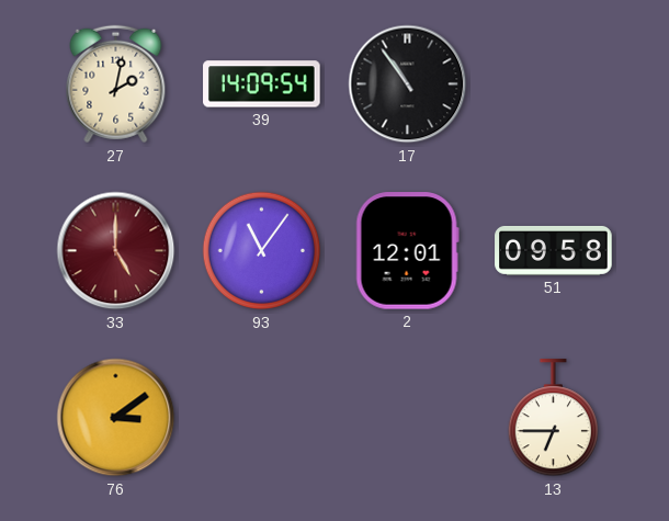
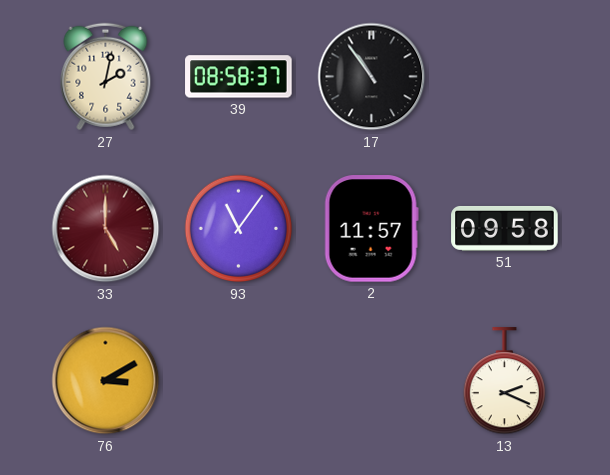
39: 14:09 -> 08:58
2: 12:01 -> 11:57
76: 3:09 -> 3:10
13: 6:45 -> 2:19
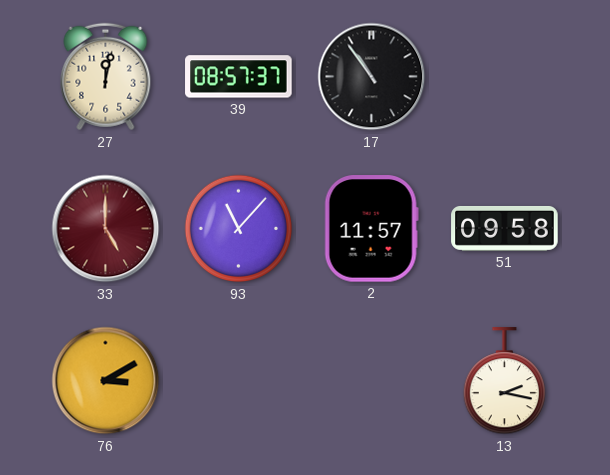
27: 2:02 -> 12:02
39: 08:58 -> 08:57
93: 11:06 -> 11:07
13: 2:19 -> 2:17
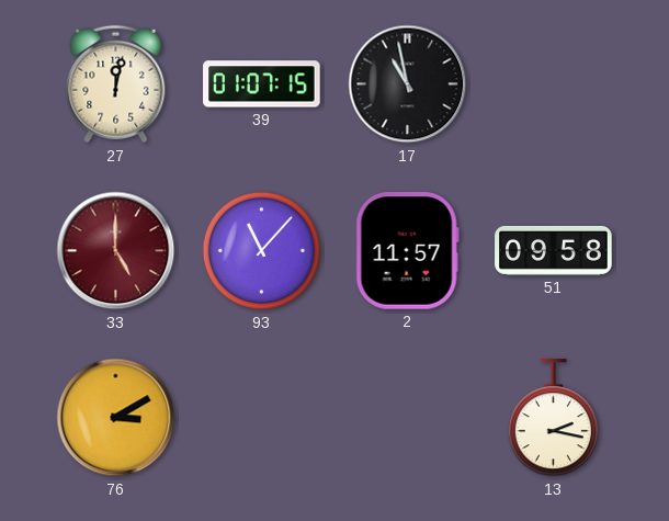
39: 08:57 -> 01:07
17: 10:54 -> 10:58
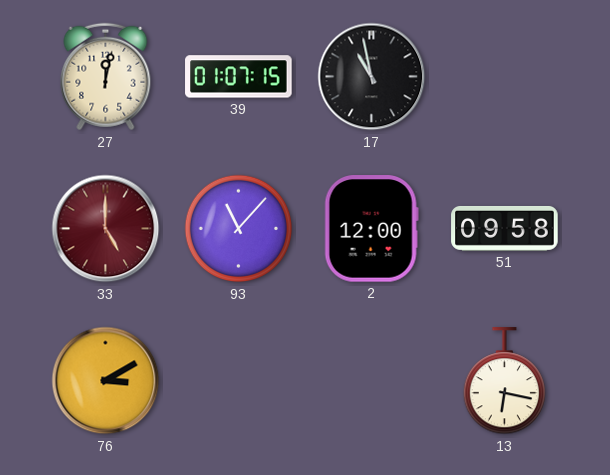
2: 11:57 -> 12:00
13: 2:17 -> 6:17
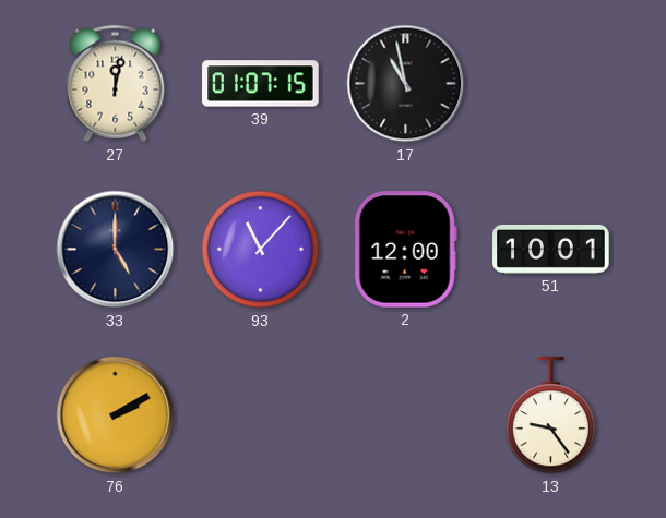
33 dial: burgundy -> navy
51: 09:58 -> 10:01
76: 3:10 -> 2:10
13: 6:17 -> 9:24
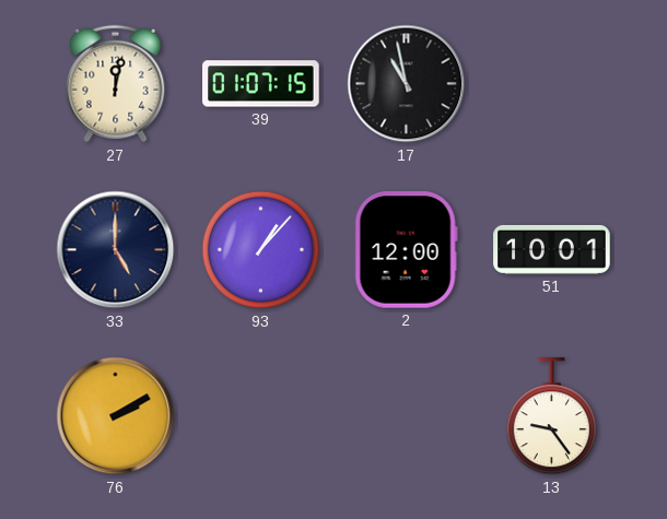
93: 11:07 -> 1:07
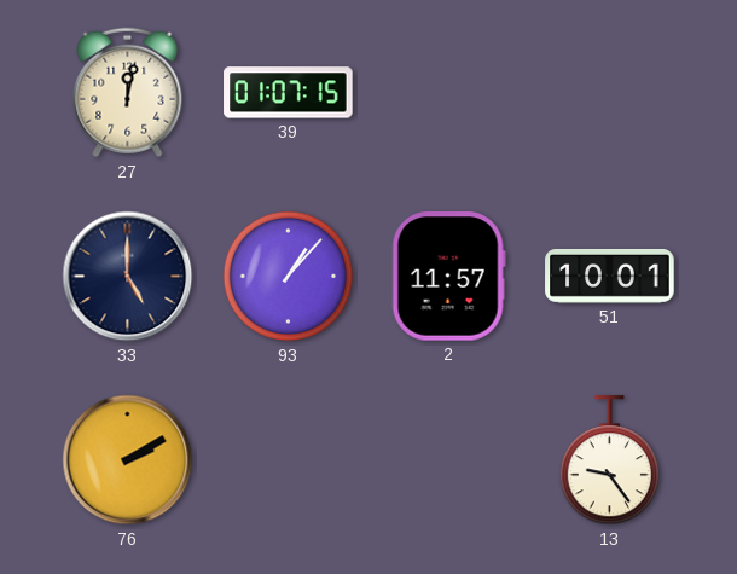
17: 10:58 -> none
2: 12:00 -> 11:57
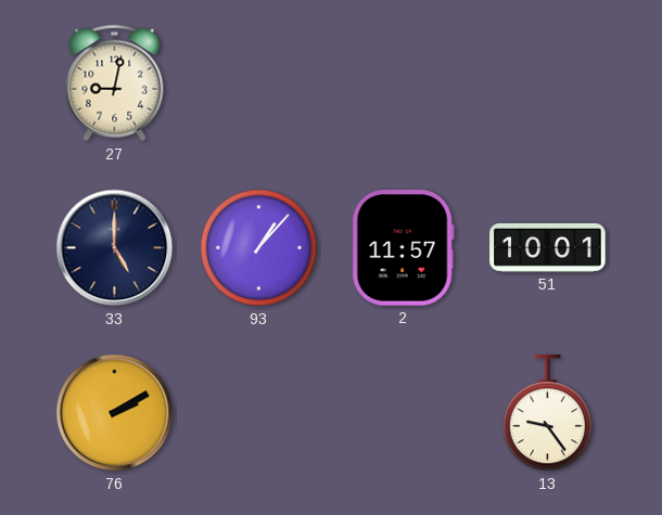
27: 12:02 -> 9:02
39: 01:07 -> none
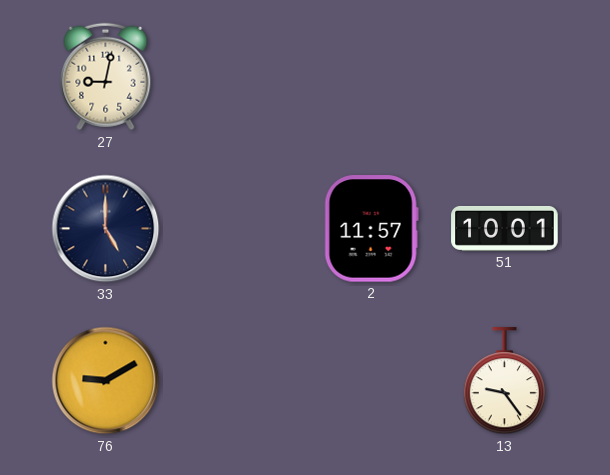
93: 1:07 -> none
76: 2:10 -> 9:10
